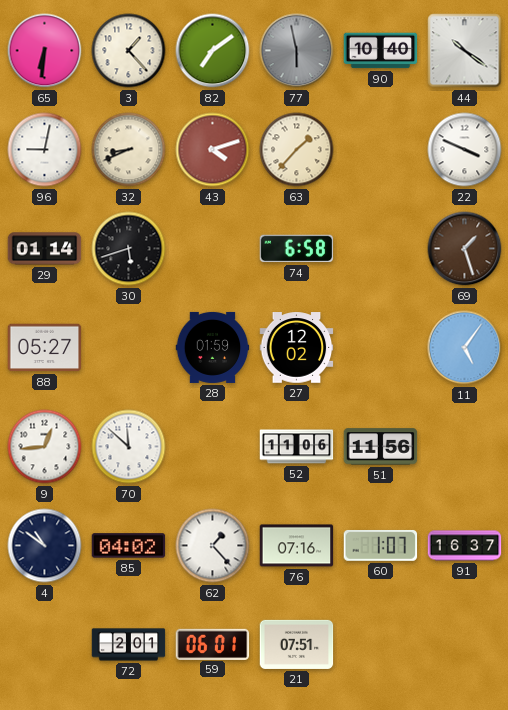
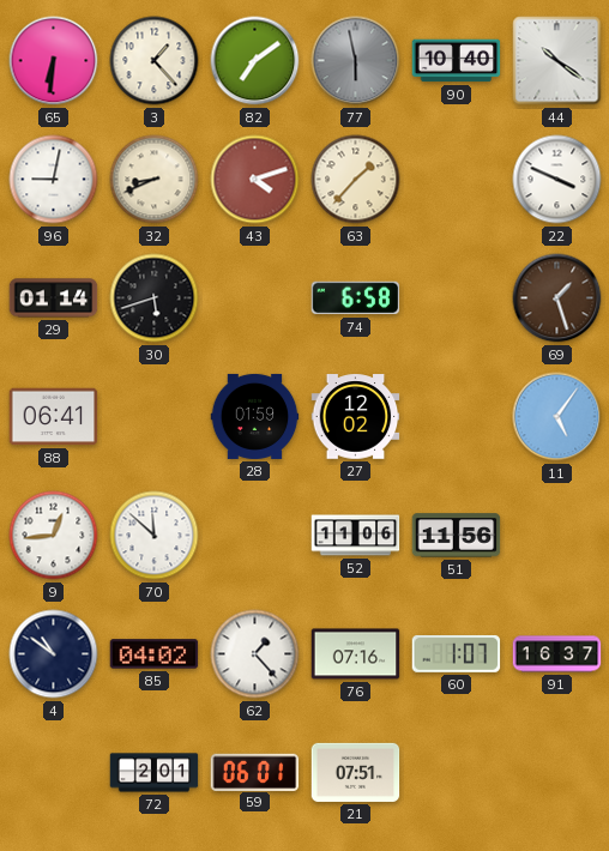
88: 05:27 -> 06:41
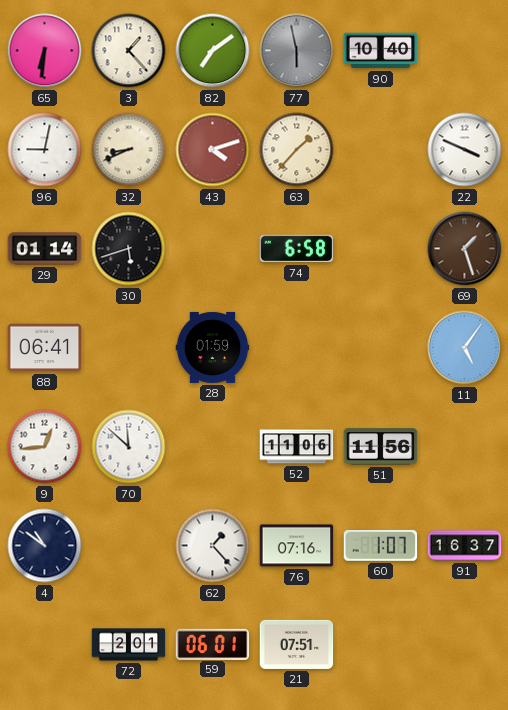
44: 10:21 -> none
27: 12:02 -> none
85: 04:02 -> none
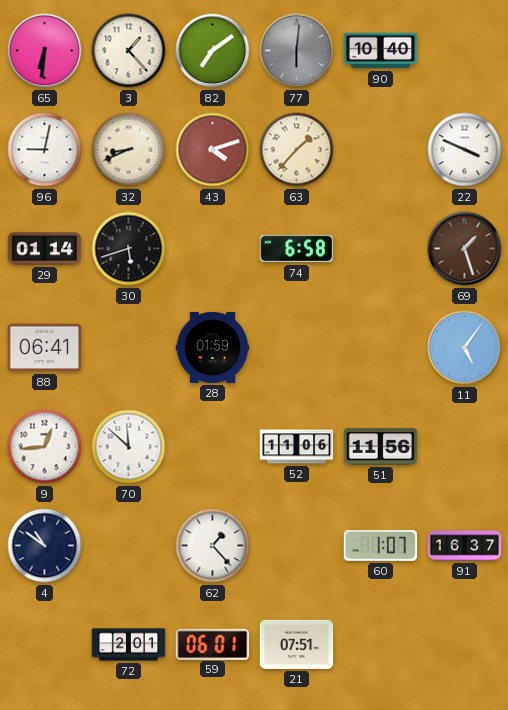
77: 5:58 -> 6:01
76: 07:16 -> none
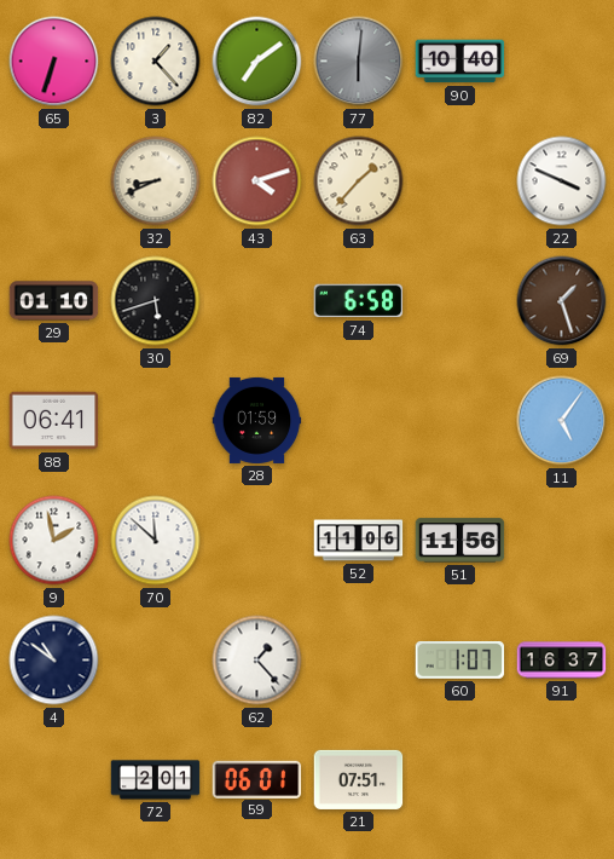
65: 6:31 -> 6:33
96: 9:02 -> none
29: 01:14 -> 01:10
9: 12:44 -> 1:58
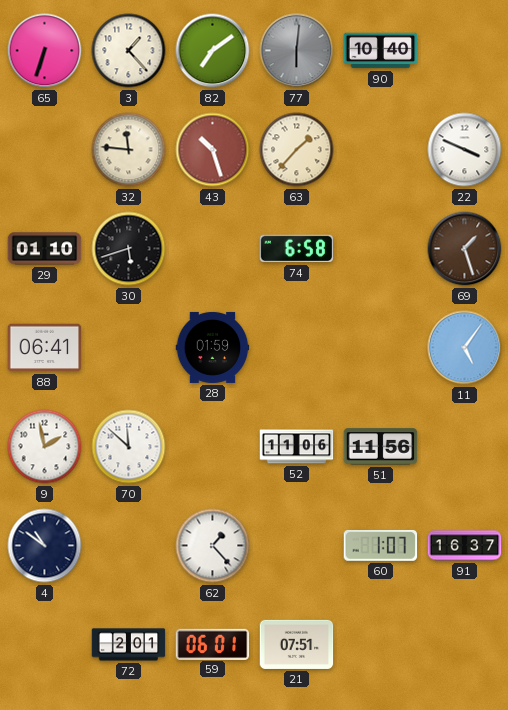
32: 8:41 -> 11:46
43: 4:12 -> 10:27
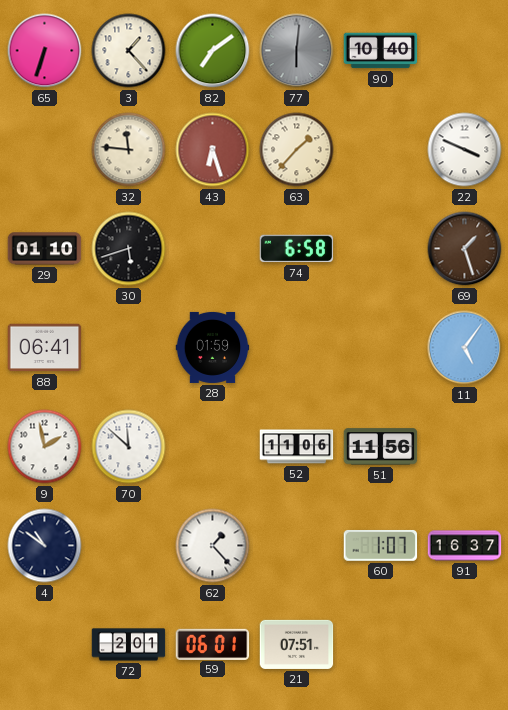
43: 10:27 -> 6:27
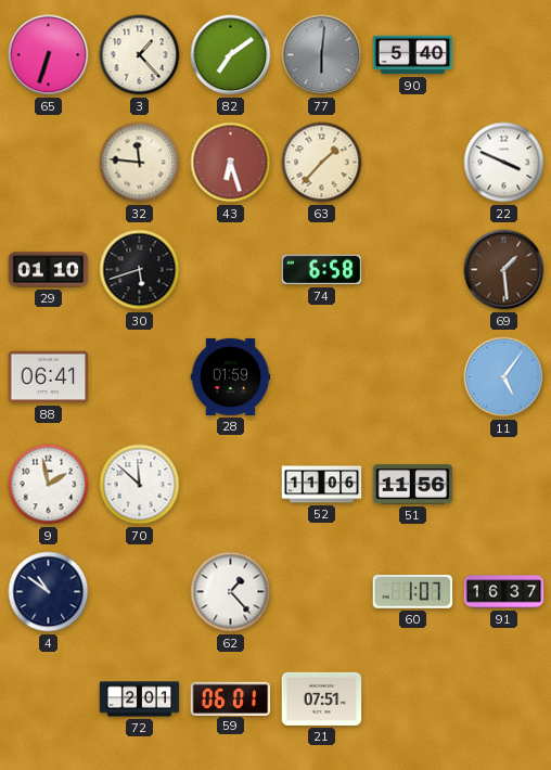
90: 10:40 -> 5:40
69: 1:27 -> 1:29
